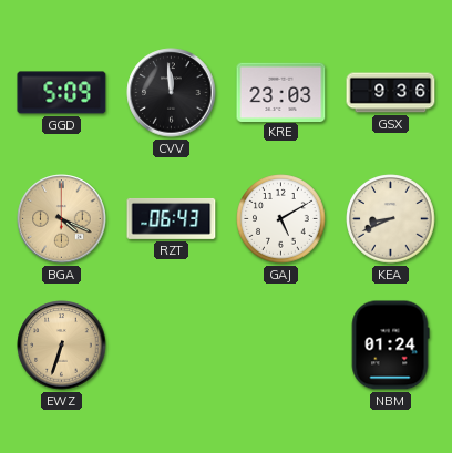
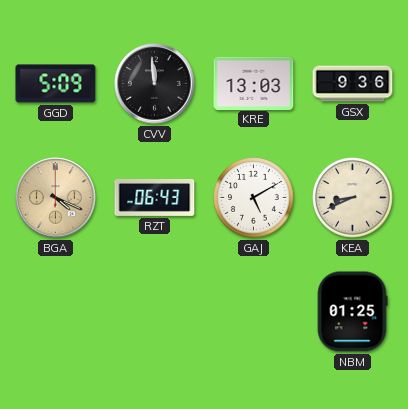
KRE: 23:03 -> 13:03
EWZ: 6:33 -> none
NBM: 01:24 -> 01:25
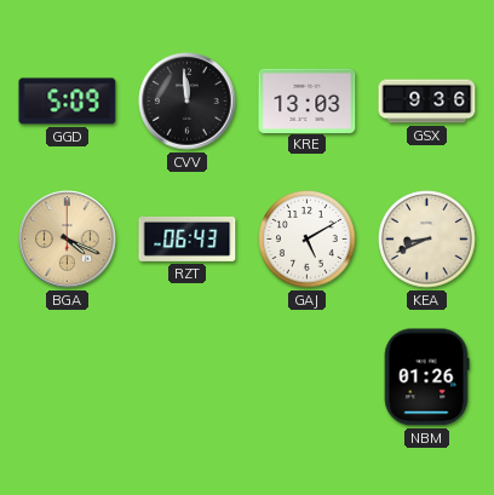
NBM: 01:25 -> 01:26
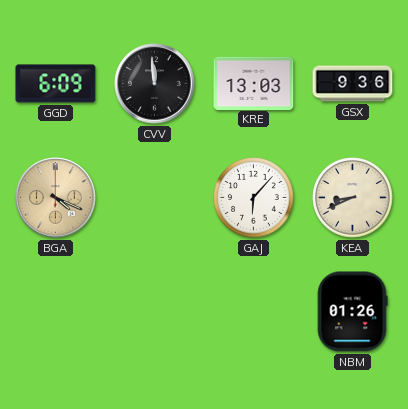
GGD: 5:09 -> 6:09
RZT: 06:43 -> none
GAJ: 5:10 -> 6:07
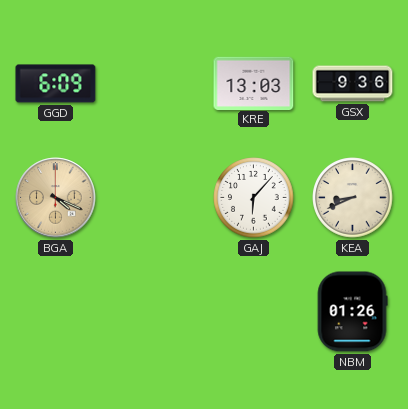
CVV: 11:59 -> none
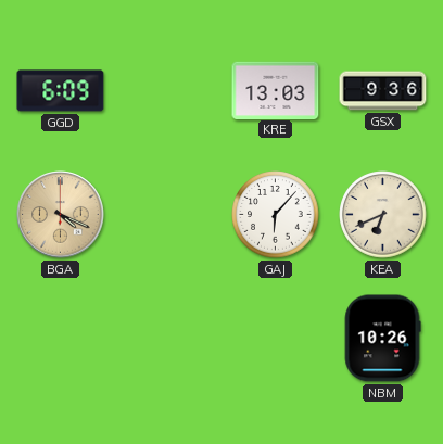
KEA: 8:41 -> 6:41
NBM: 01:26 -> 10:26
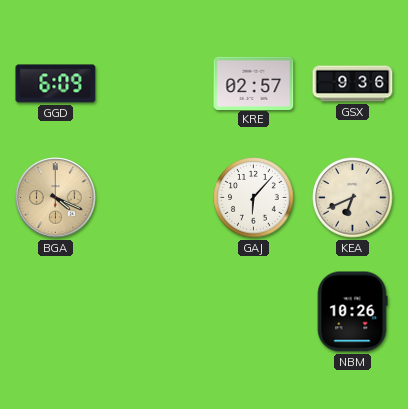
KRE: 13:03 -> 02:57
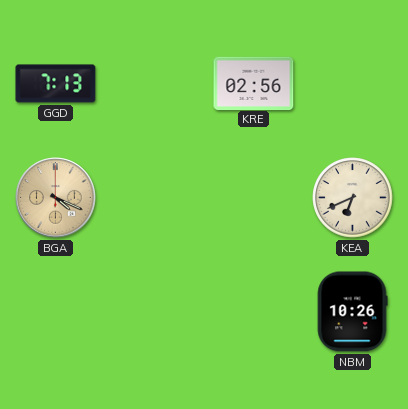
GGD: 6:09 -> 7:13
KRE: 02:57 -> 02:56
GSX: 9:36 -> none
GAJ: 6:07 -> none
